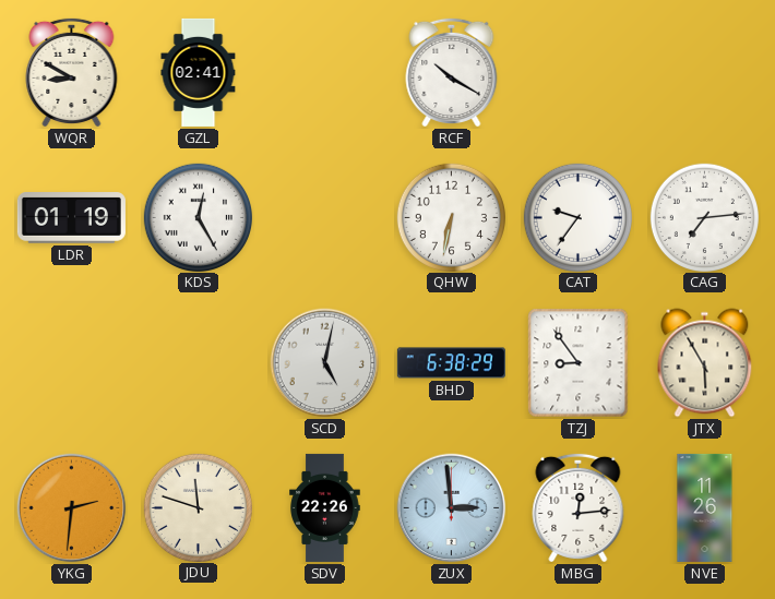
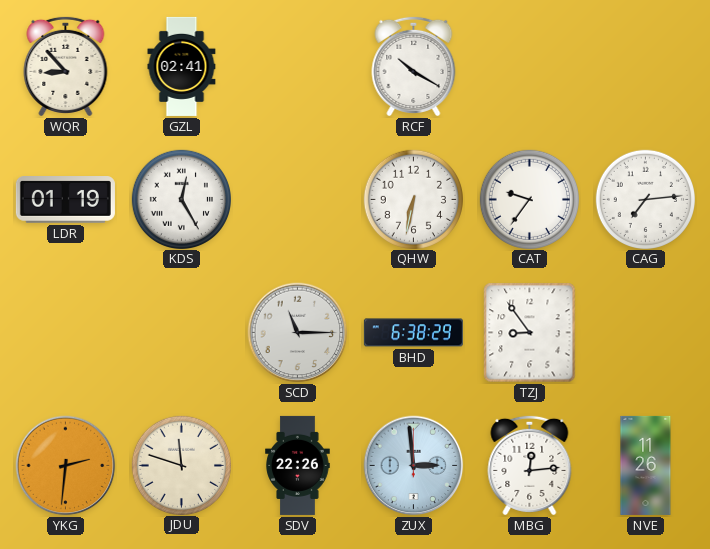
WQR: 8:50 -> 8:53
SCD: 5:02 -> 11:15
JTX: 5:55 -> none
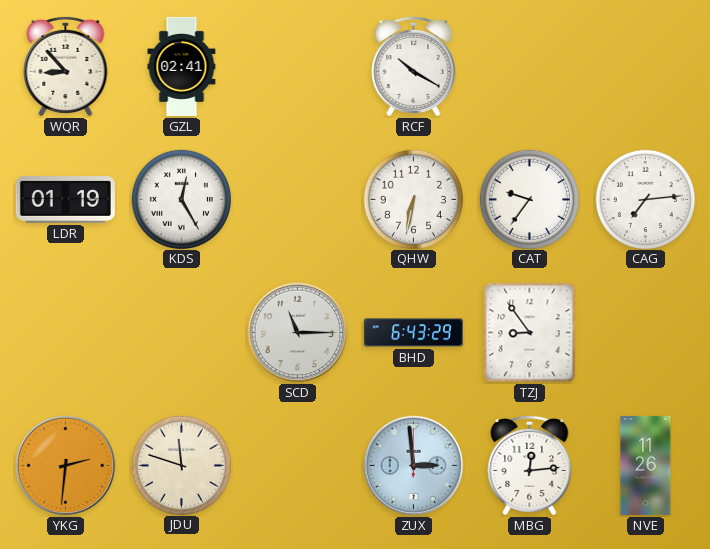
BHD: 6:38 -> 6:43
SDV: 22:26 -> none
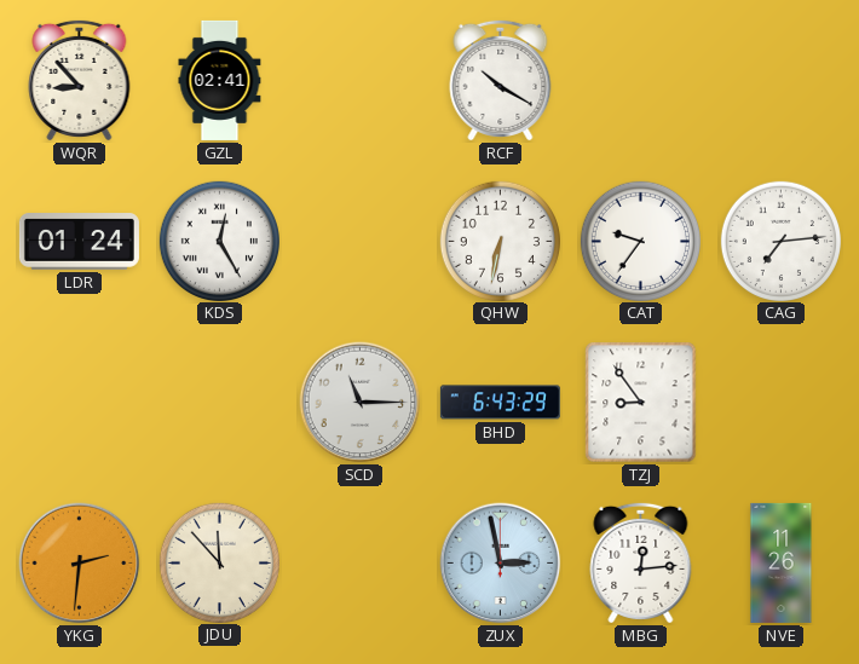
LDR: 01:19 -> 01:24
JDU: 11:48 -> 11:53
ZUX: 2:59 -> 2:58
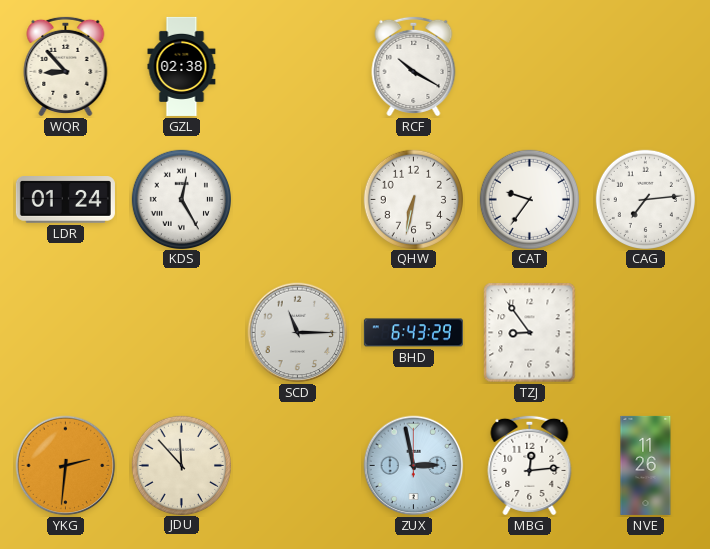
GZL: 02:41 -> 02:38
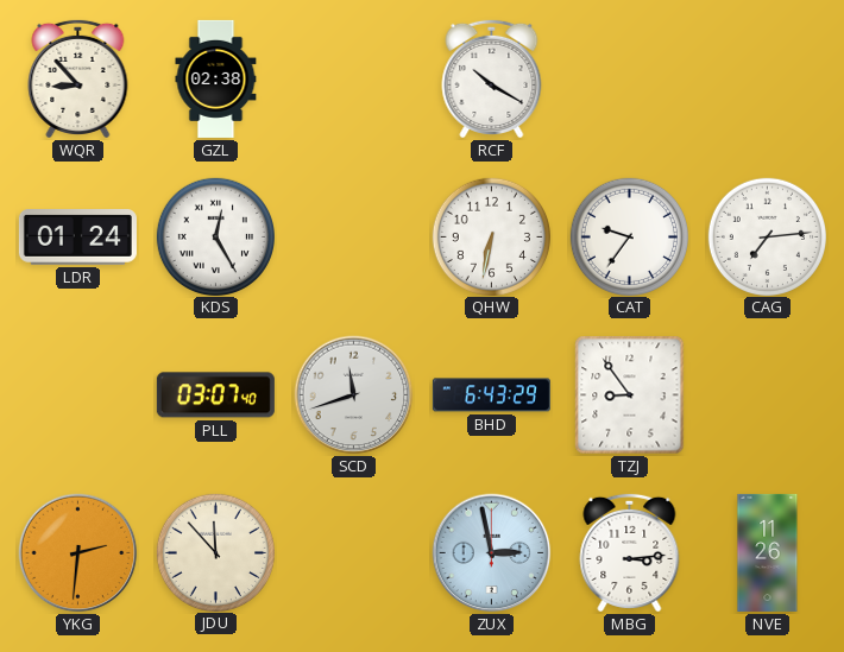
PLL: none -> 03:07
SCD: 11:15 -> 11:42
MBG: 12:14 -> 3:14
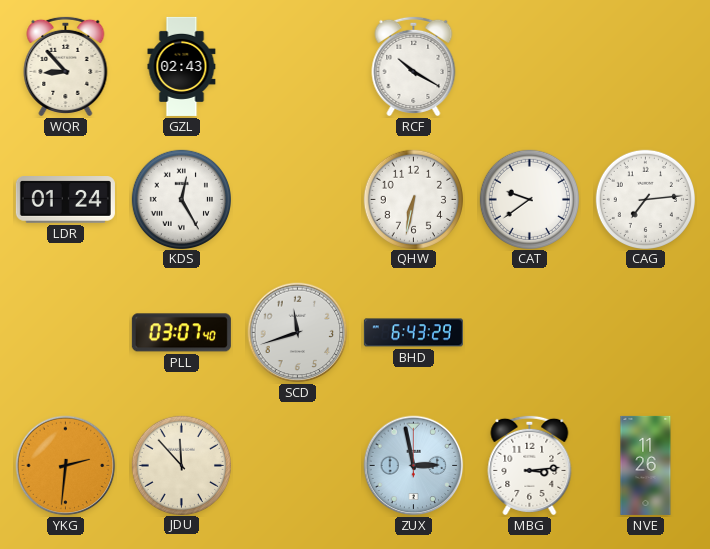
GZL: 02:38 -> 02:43
CAT: 9:36 -> 9:39
TZJ: 8:54 -> none
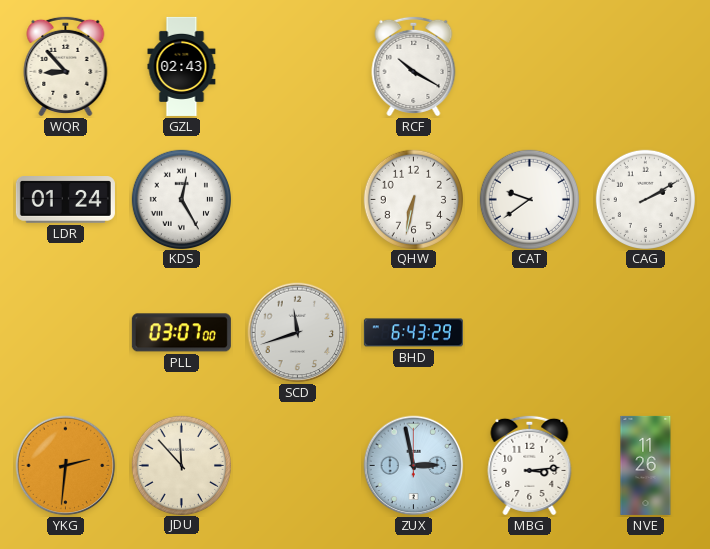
CAG: 7:14 -> 2:10
PLL: 03:07:40 -> 03:07:00
